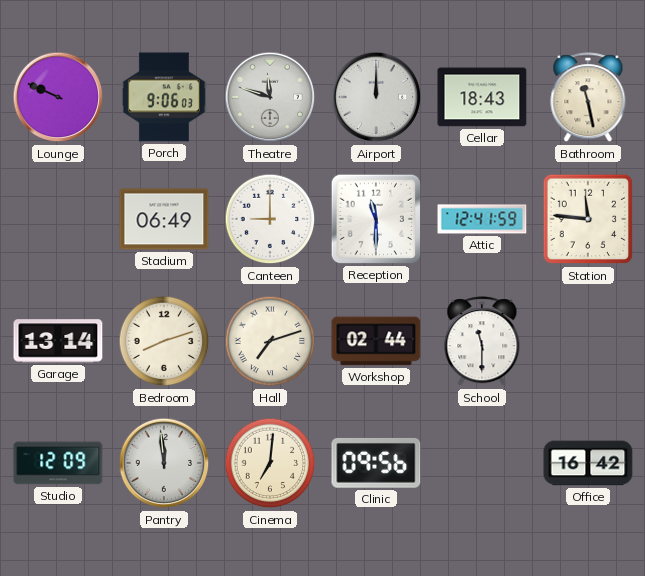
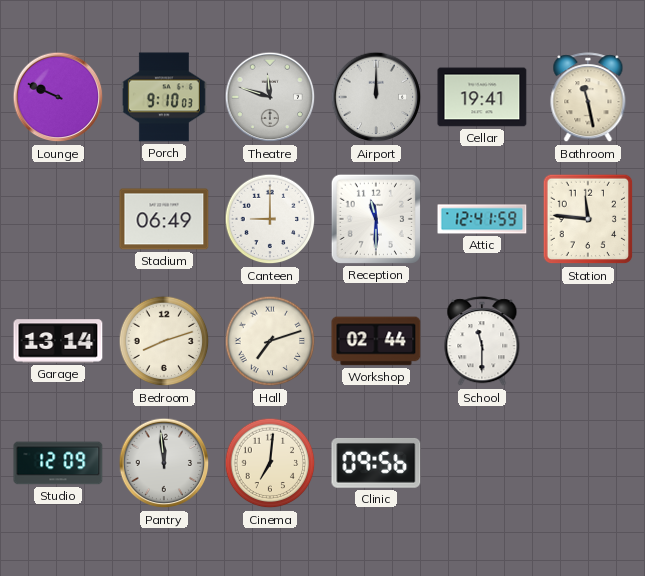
Porch: 9:06 -> 9:10
Cellar: 18:43 -> 19:41
Office: 16:42 -> none
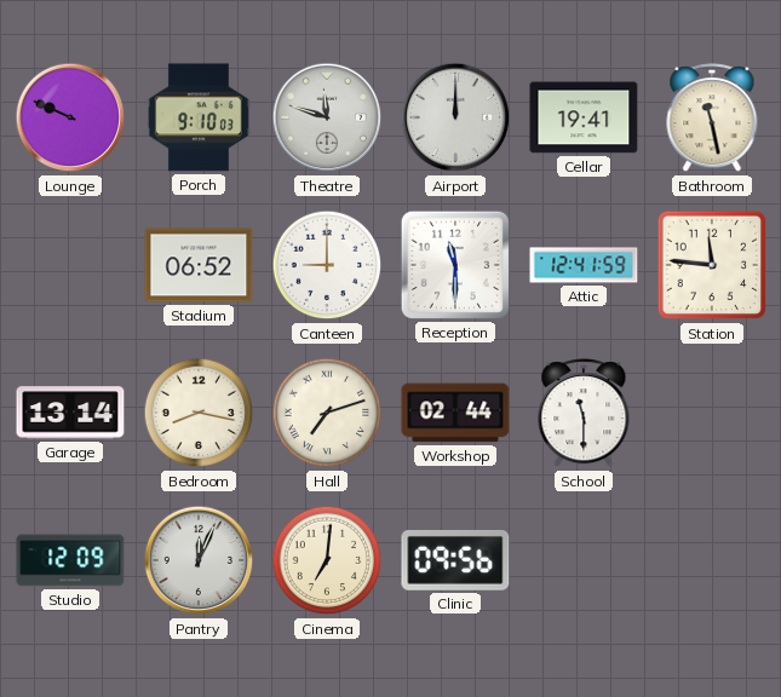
Stadium: 06:49 -> 06:52
Bedroom: 8:12 -> 8:17
Pantry: 11:59 -> 12:04
